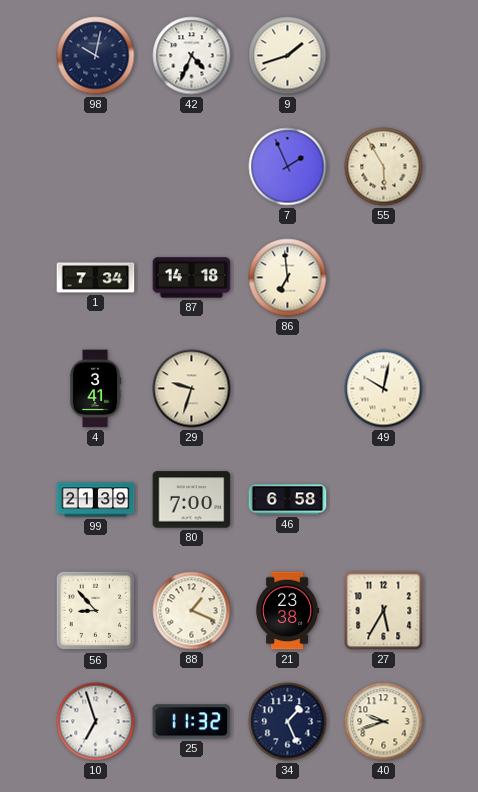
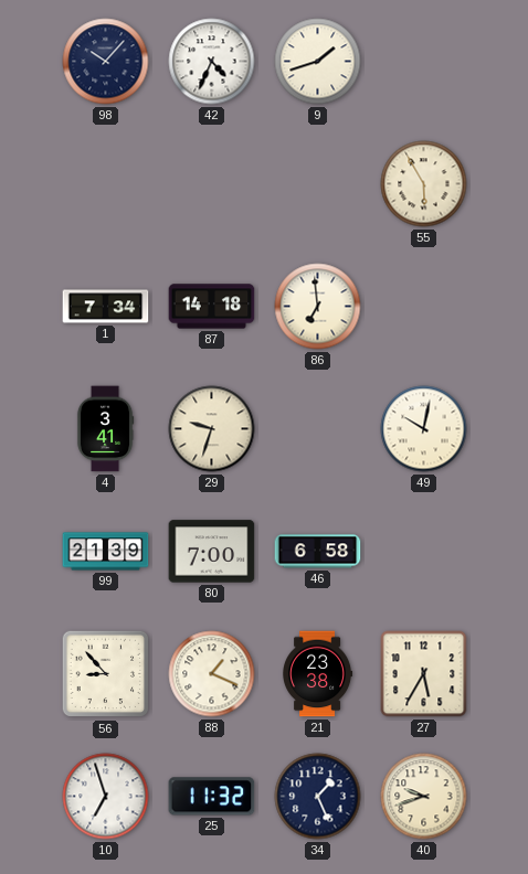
98: 10:02 -> 10:07
7: 1:56 -> none
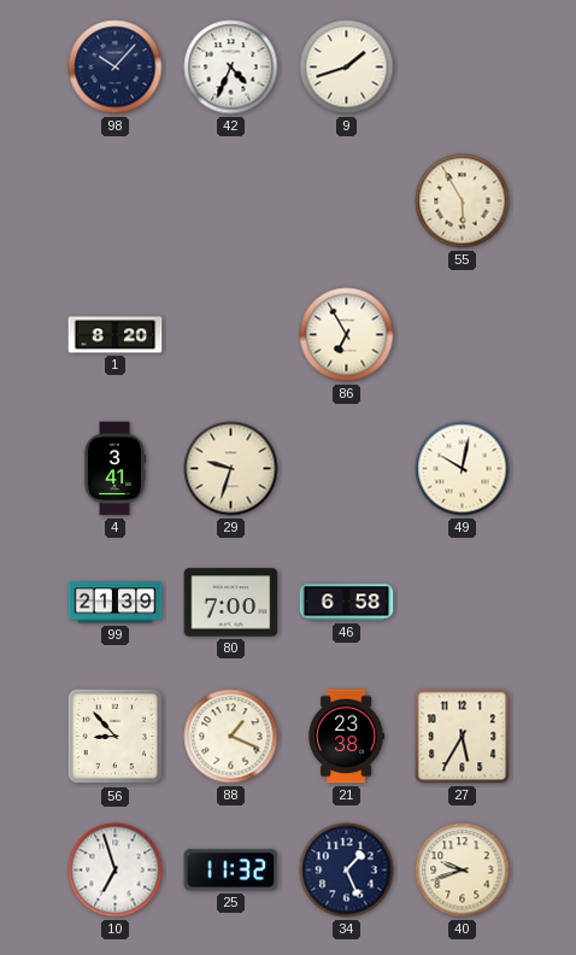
1: 7:34 -> 8:20
87: 14:18 -> none
86: 6:59 -> 6:55
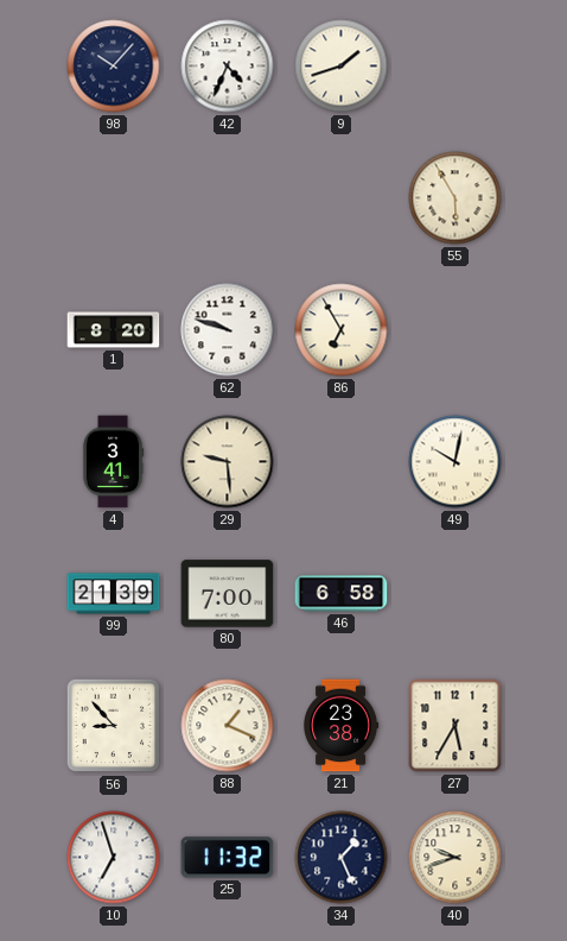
62: none -> 9:48
29: 9:33 -> 9:29
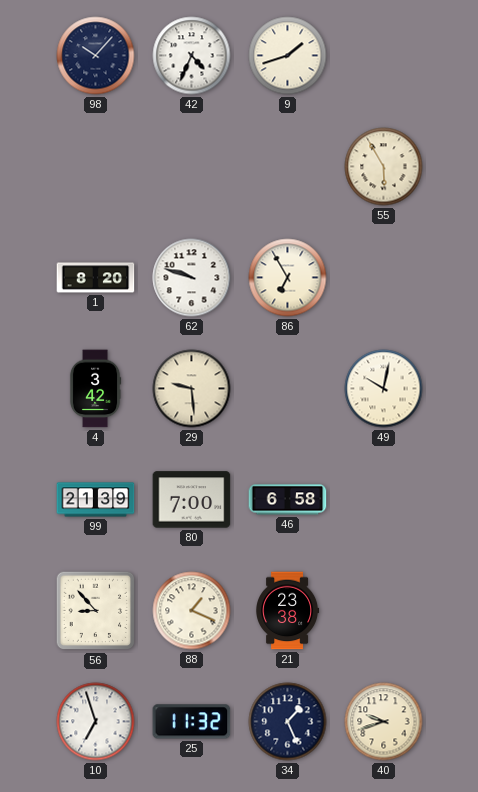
4: 3:41 -> 3:42
27: 5:35 -> none
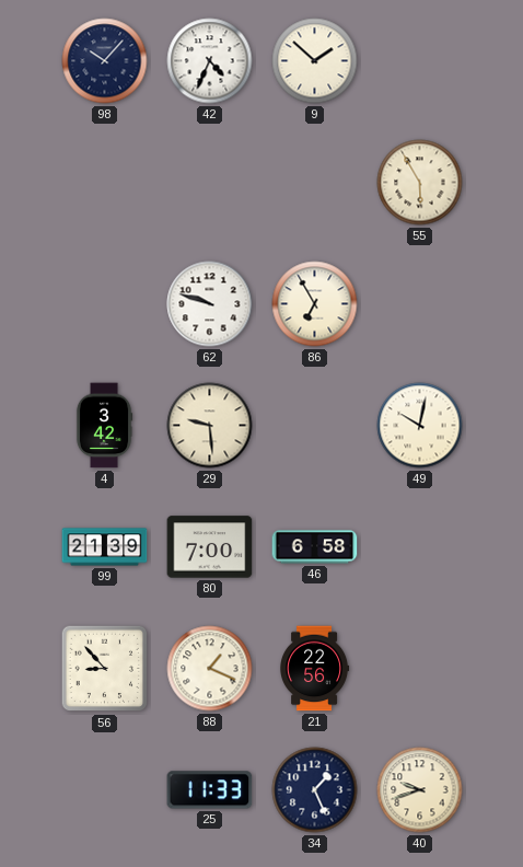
9: 1:42 -> 1:52
1: 8:20 -> none
21: 23:38 -> 22:56
10: 6:57 -> none
25: 11:32 -> 11:33
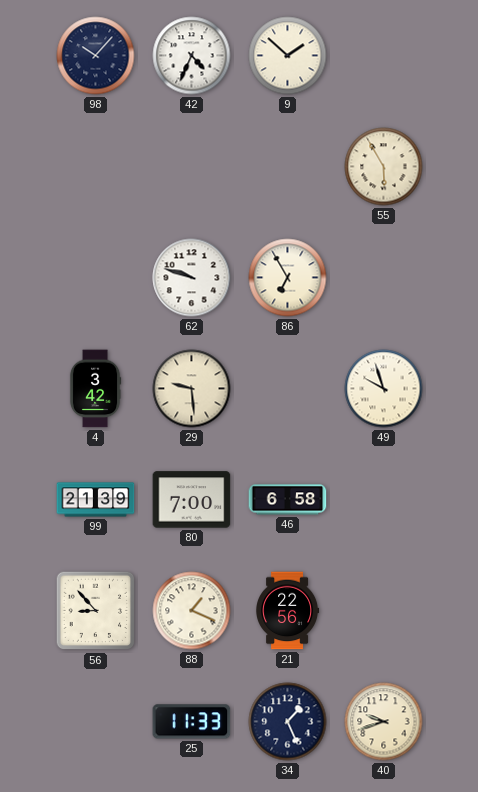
49: 10:02 -> 9:57
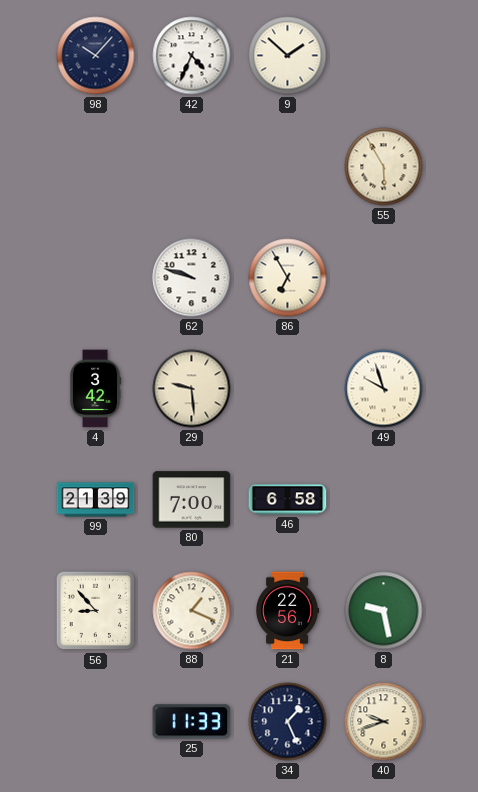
8: none -> 9:28
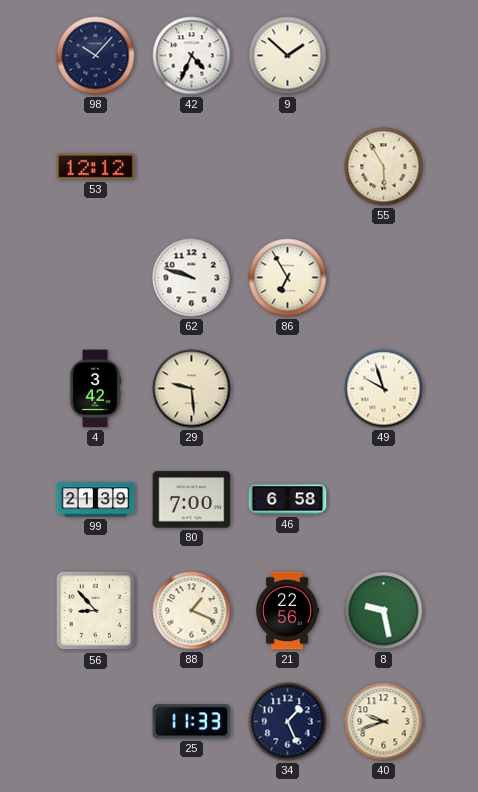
53: none -> 12:12
